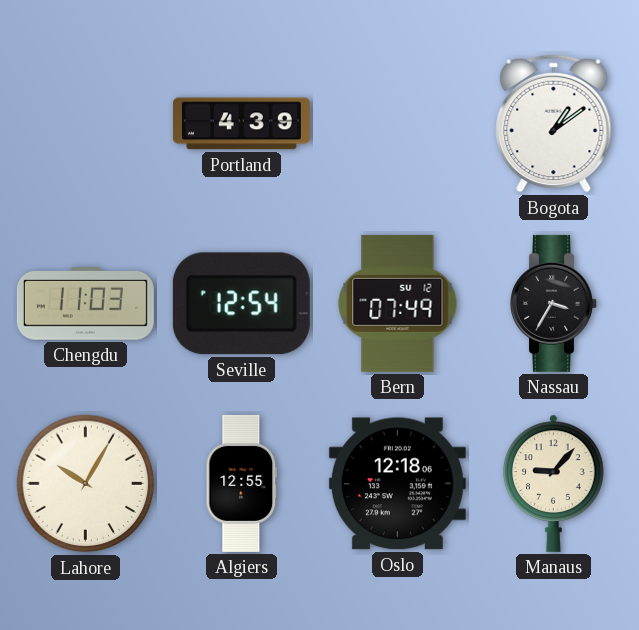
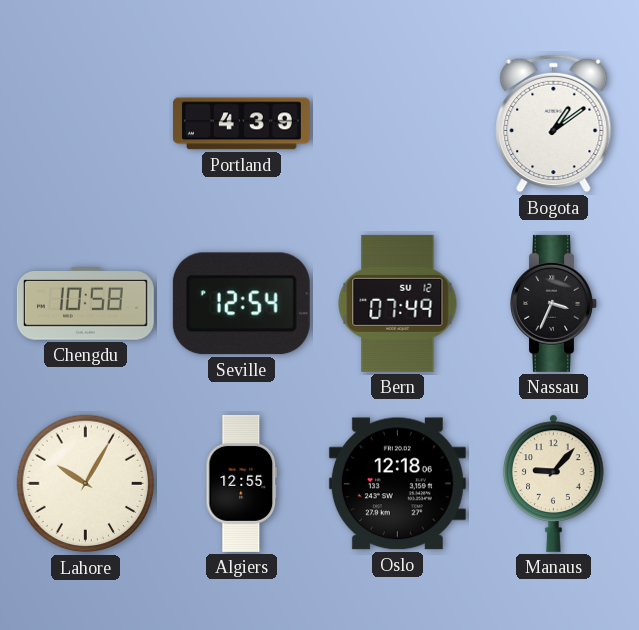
Chengdu: 11:03 -> 10:58
Nassau: 3:35 -> 3:34
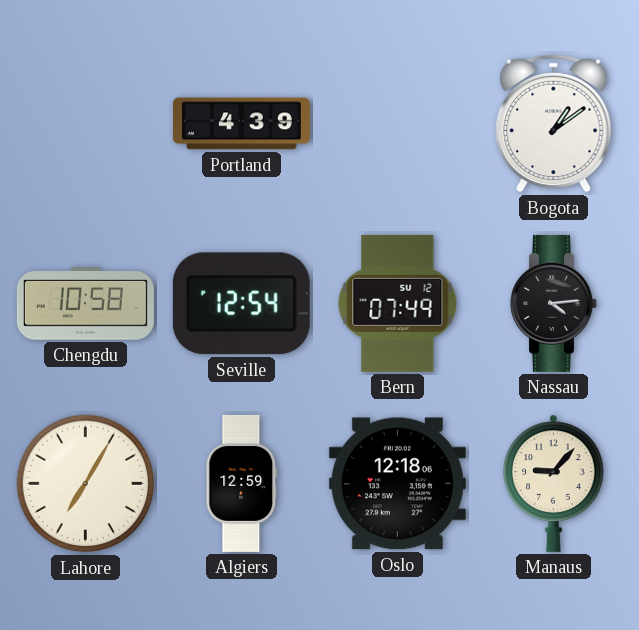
Nassau: 3:34 -> 4:14
Lahore: 10:05 -> 7:05
Algiers: 12:55 -> 12:59
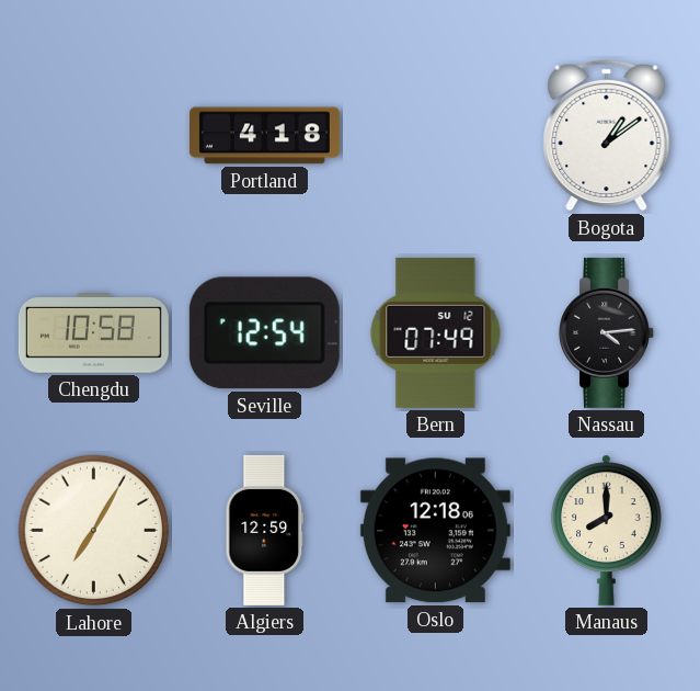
Portland: 4:39 -> 4:18
Manaus: 9:07 -> 8:00
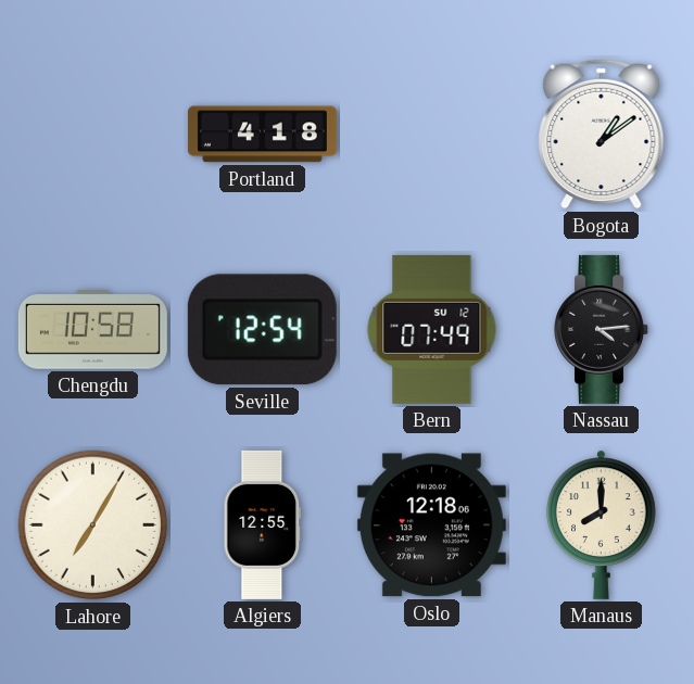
Algiers: 12:59 -> 12:55
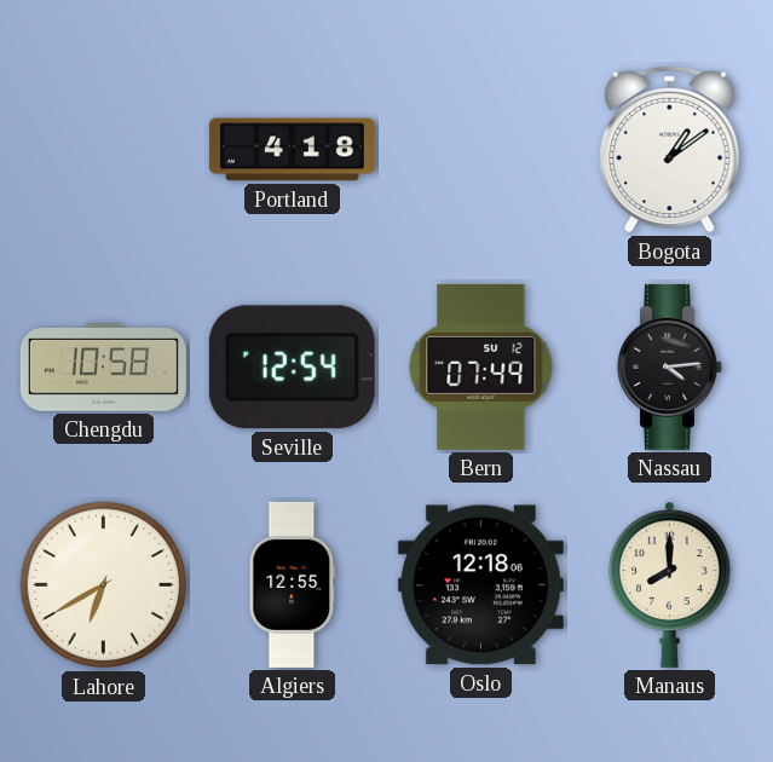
Lahore: 7:05 -> 6:40
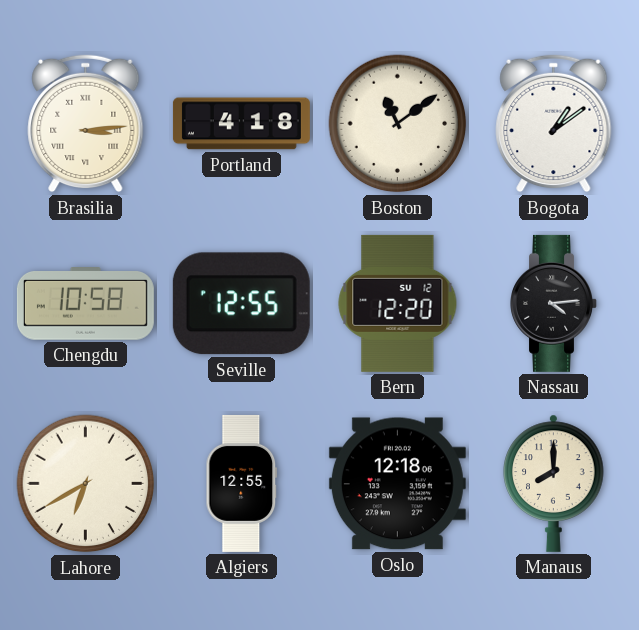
Brasilia: none -> 3:14
Boston: none -> 11:09
Seville: 12:54 -> 12:55
Bern: 07:49 -> 12:20
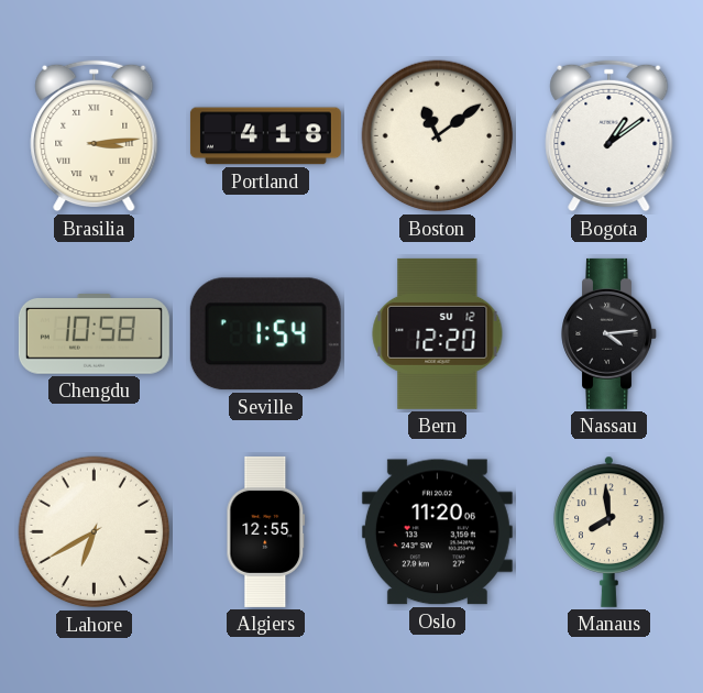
Seville: 12:55 -> 1:54
Oslo: 12:18 -> 11:20
Manaus: 8:00 -> 7:59
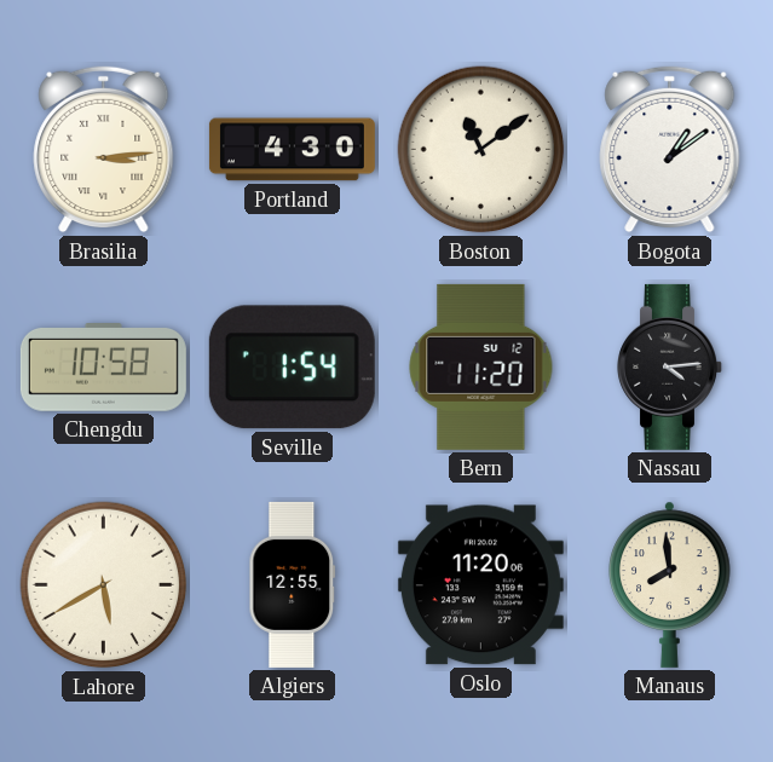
Portland: 4:18 -> 4:30
Bern: 12:20 -> 11:20
Lahore: 6:40 -> 5:40
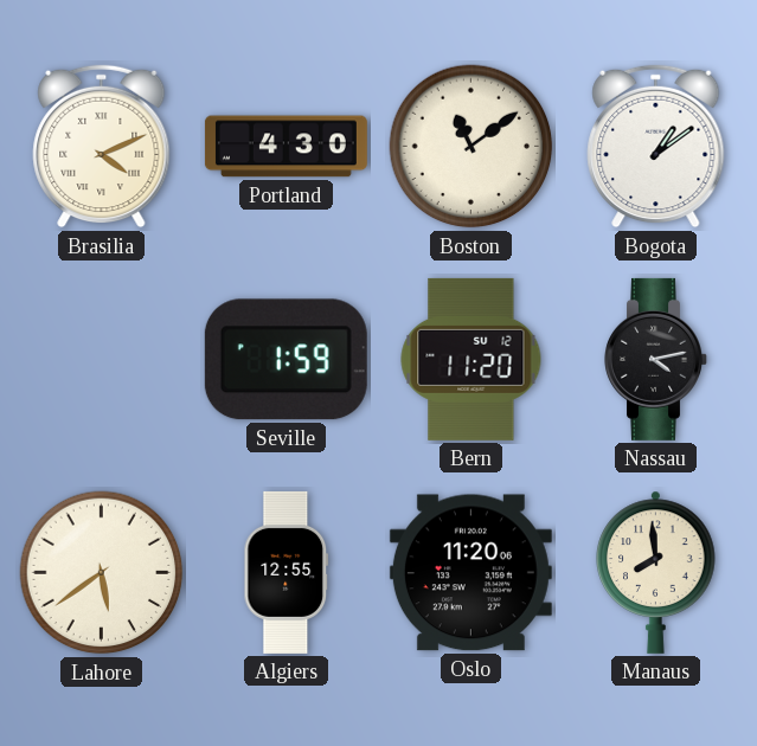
Brasilia: 3:14 -> 4:11
Chengdu: 10:58 -> none
Seville: 1:54 -> 1:59
Nassau: 4:14 -> 4:13
Lahore: 5:40 -> 5:39
